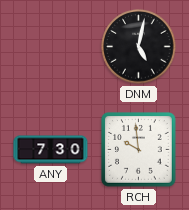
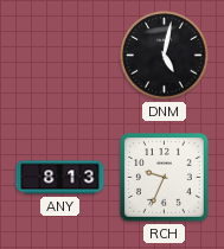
ANY: 7:30 -> 8:13
RCH: 9:59 -> 9:34
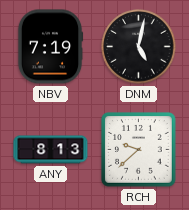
NBV: none -> 7:19
RCH: 9:34 -> 9:38
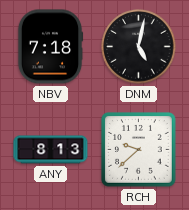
NBV: 7:19 -> 7:18
